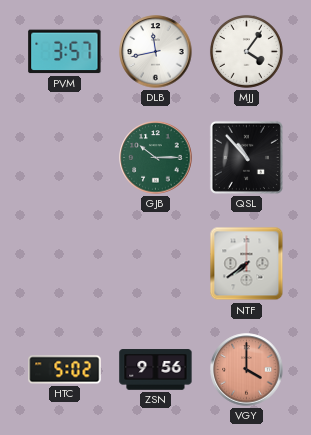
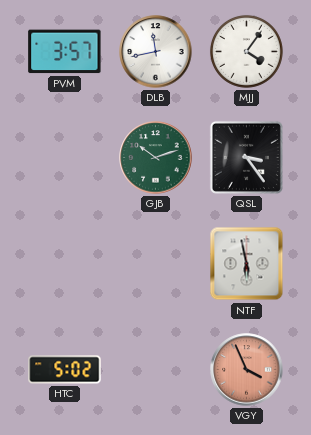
GJB: 10:15 -> 10:12
QSL: 10:53 -> 3:24
NTF: 7:39 -> 5:58
ZSN: 9:56 -> none
VGY: 4:00 -> 3:56
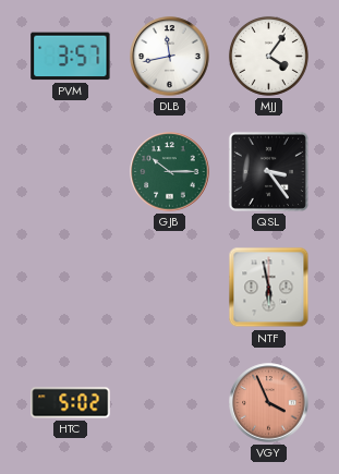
GJB: 10:12 -> 10:15
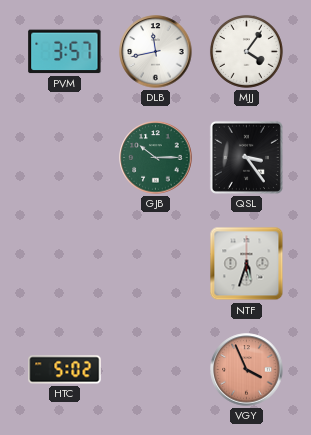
NTF: 5:58 -> 5:33
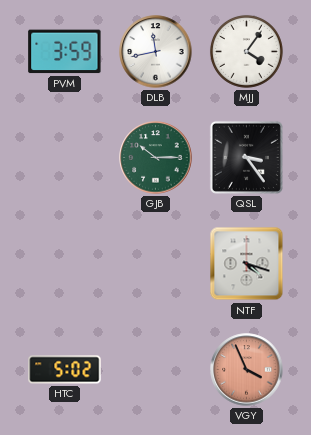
PVM: 3:57 -> 3:59
NTF: 5:33 -> 4:18
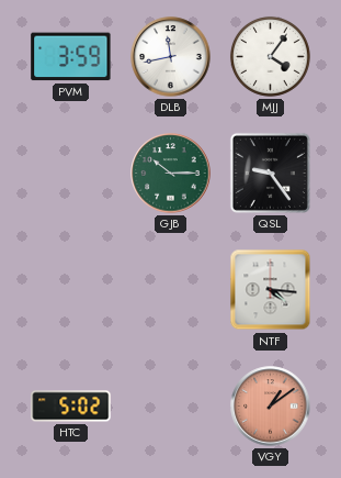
QSL: 3:24 -> 9:24
NTF: 4:18 -> 4:16
VGY: 3:56 -> 1:09
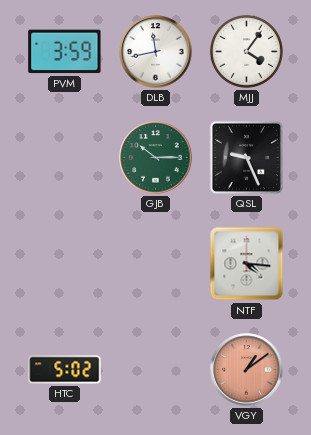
QSL: 9:24 -> 9:26
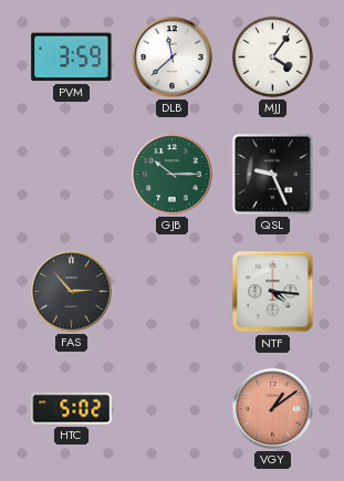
DLB: 11:43 -> 11:38
FAS: none -> 2:53
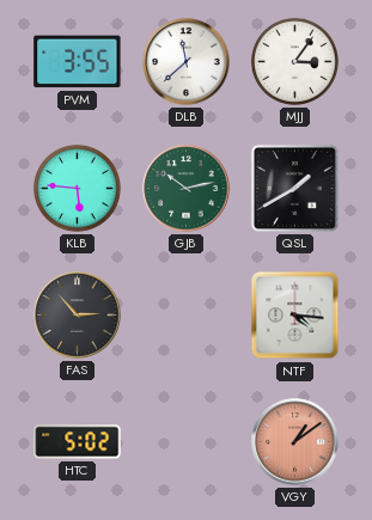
PVM: 3:59 -> 3:55
MJJ: 4:06 -> 3:06
KLB: none -> 5:46
GJB: 10:15 -> 10:13
QSL: 9:26 -> 1:40
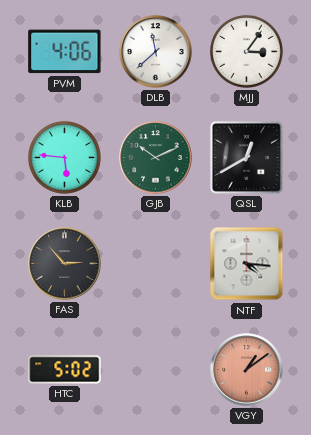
PVM: 3:55 -> 4:06
GJB: 10:13 -> 10:11
QSL: 1:40 -> 12:40
